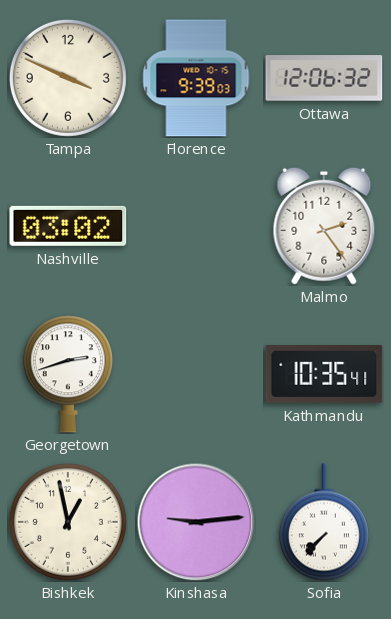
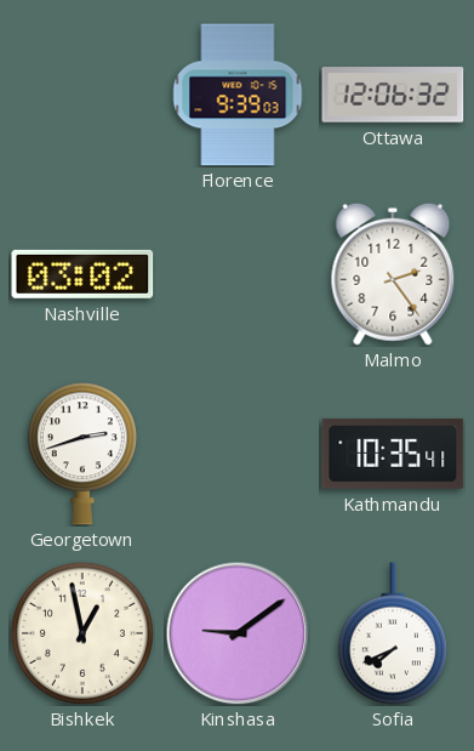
Tampa: 3:49 -> none
Kinshasa: 9:14 -> 9:09
Sofia: 7:37 -> 7:41
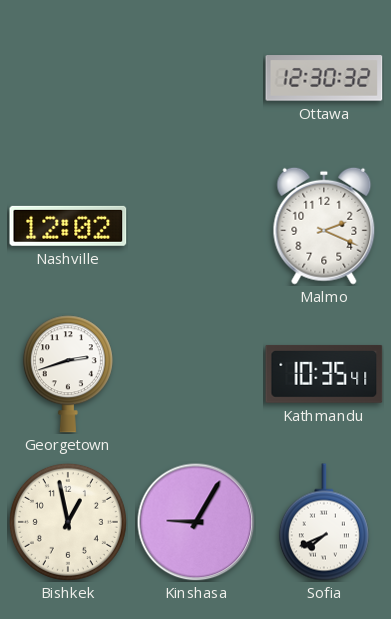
Florence: 9:39 -> none
Ottawa: 12:06 -> 12:30
Nashville: 03:02 -> 12:02
Malmo: 2:24 -> 2:19
Kinshasa: 9:09 -> 9:05
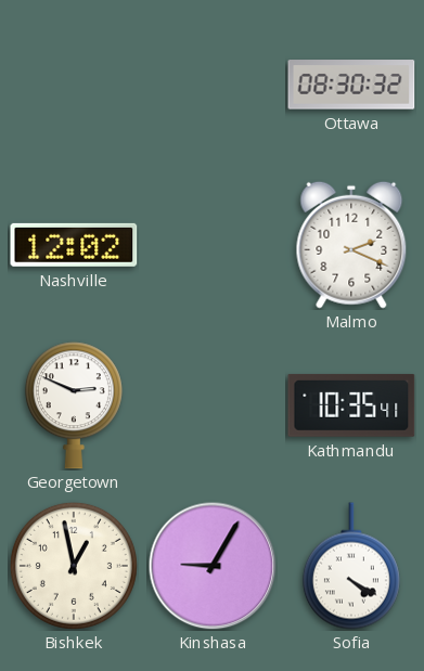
Ottawa: 12:30 -> 08:30
Georgetown: 2:42 -> 2:49
Sofia: 7:41 -> 4:20
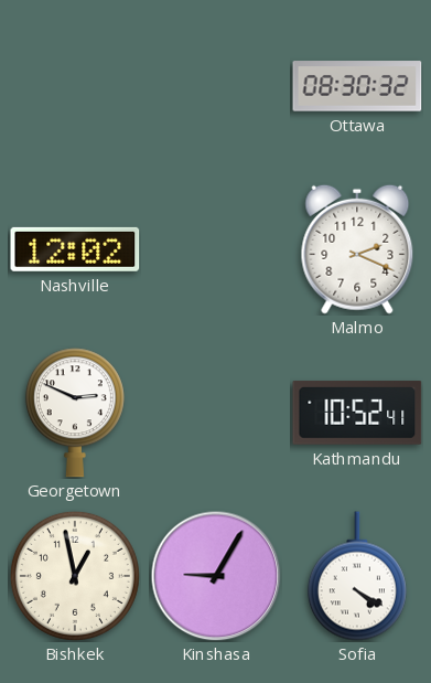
Kathmandu: 10:35 -> 10:52
